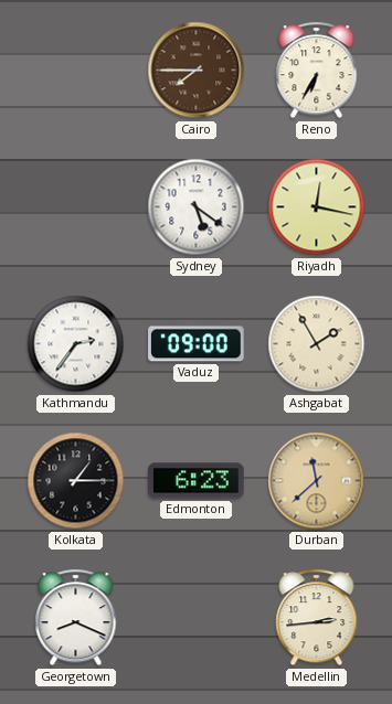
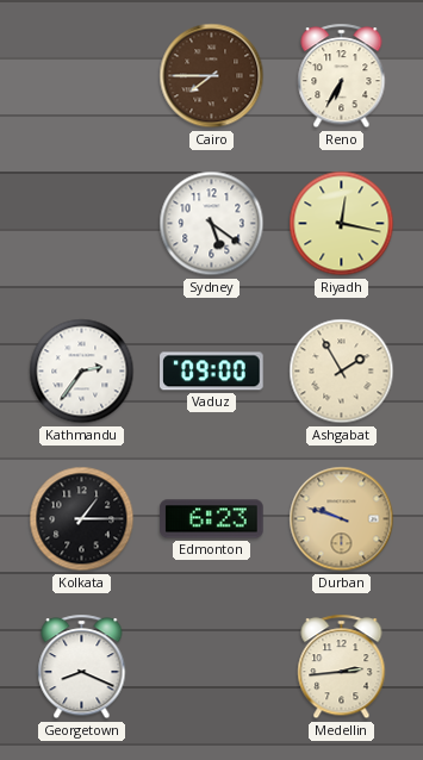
Durban: 11:38 -> 9:48
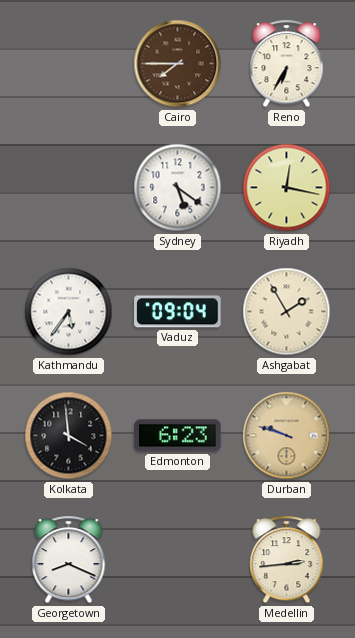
Kathmandu: 2:36 -> 5:36
Vaduz: 09:00 -> 09:04
Kolkata: 1:15 -> 3:59
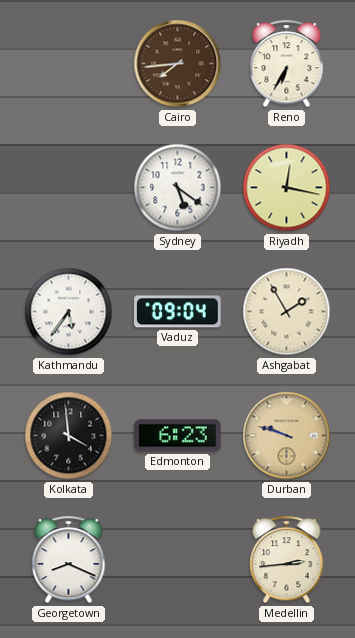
Cairo: 7:45 -> 7:44
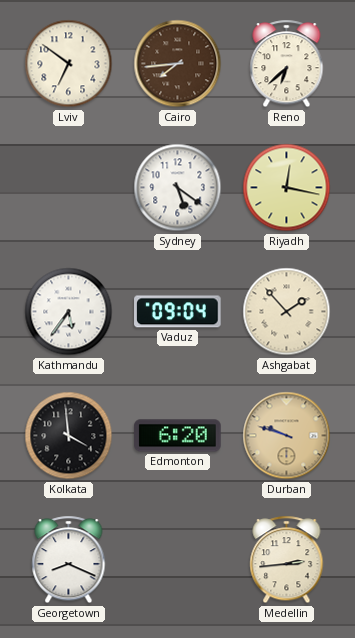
Lviv: none -> 6:51
Reno: 6:35 -> 6:38
Ashgabat: 1:55 -> 1:53
Edmonton: 6:23 -> 6:20
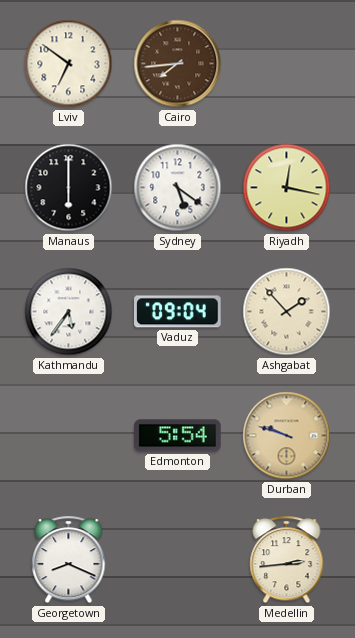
Reno: 6:38 -> none
Manaus: none -> 6:00
Kolkata: 3:59 -> none
Edmonton: 6:20 -> 5:54
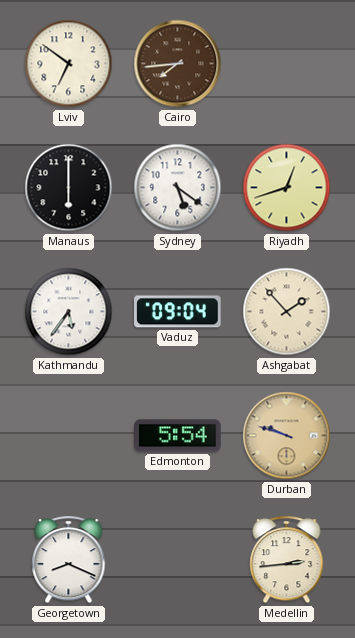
Riyadh: 12:17 -> 12:42
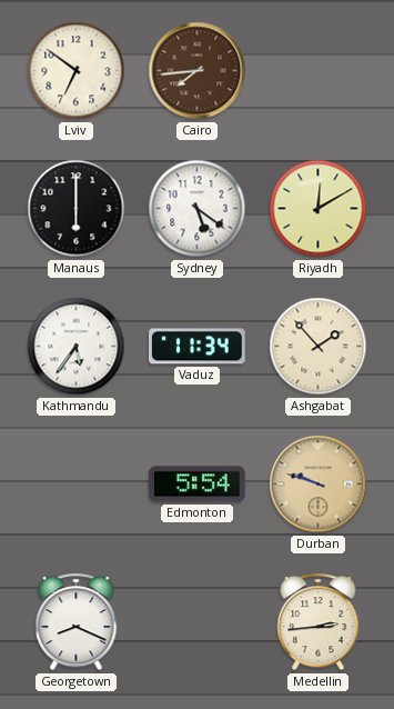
Riyadh: 12:42 -> 12:10
Vaduz: 09:04 -> 11:34
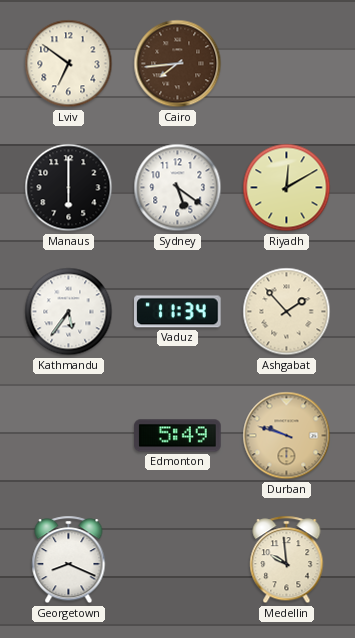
Edmonton: 5:54 -> 5:49
Medellin: 2:44 -> 9:59
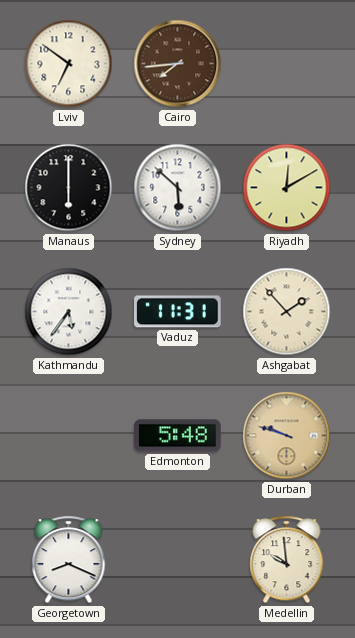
Sydney: 5:21 -> 5:52
Vaduz: 11:34 -> 11:31
Edmonton: 5:49 -> 5:48
